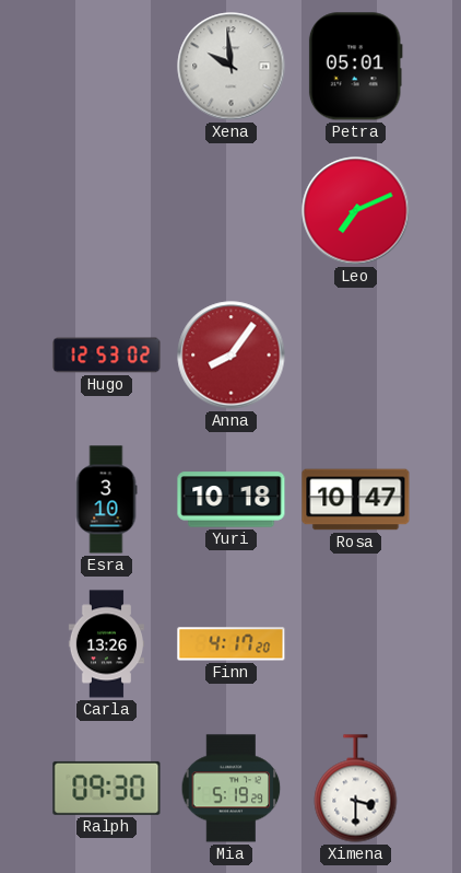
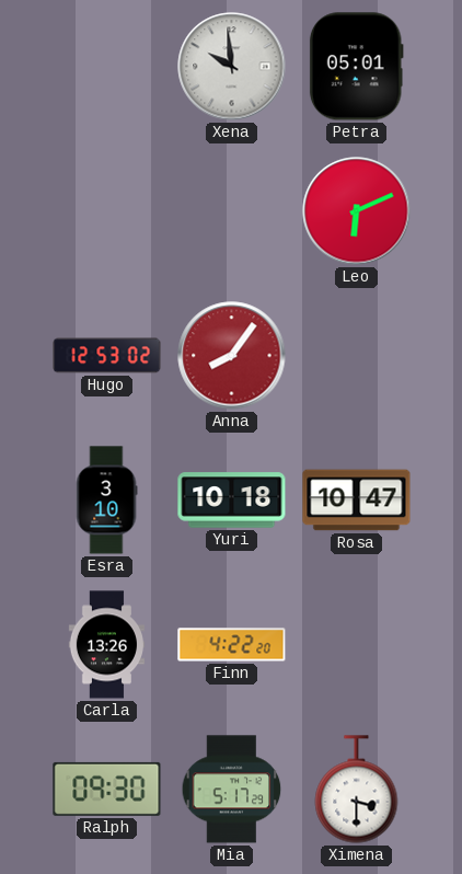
Leo: 7:11 -> 6:11
Finn: 4:17 -> 4:22
Mia: 5:19 -> 5:17
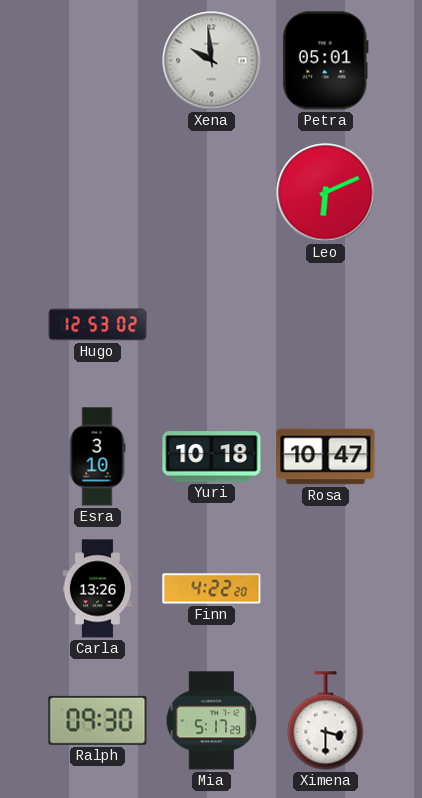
Anna: 8:06 -> none
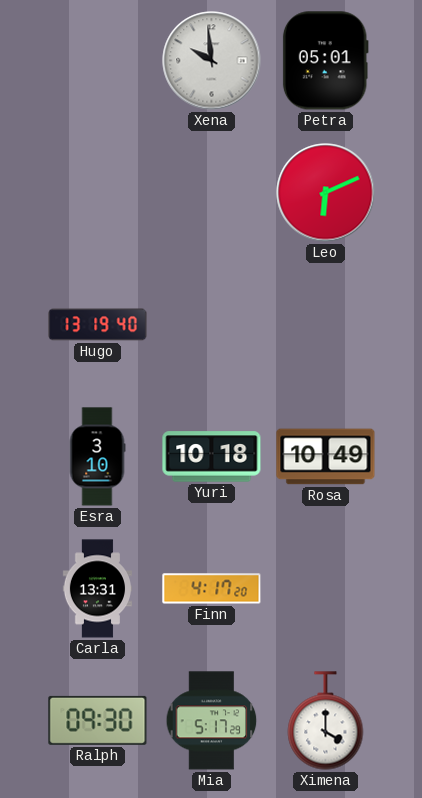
Hugo: 12:53 -> 13:19
Rosa: 10:47 -> 10:49
Carla: 13:26 -> 13:31
Finn: 4:22 -> 4:17
Ximena: 3:30 -> 4:00
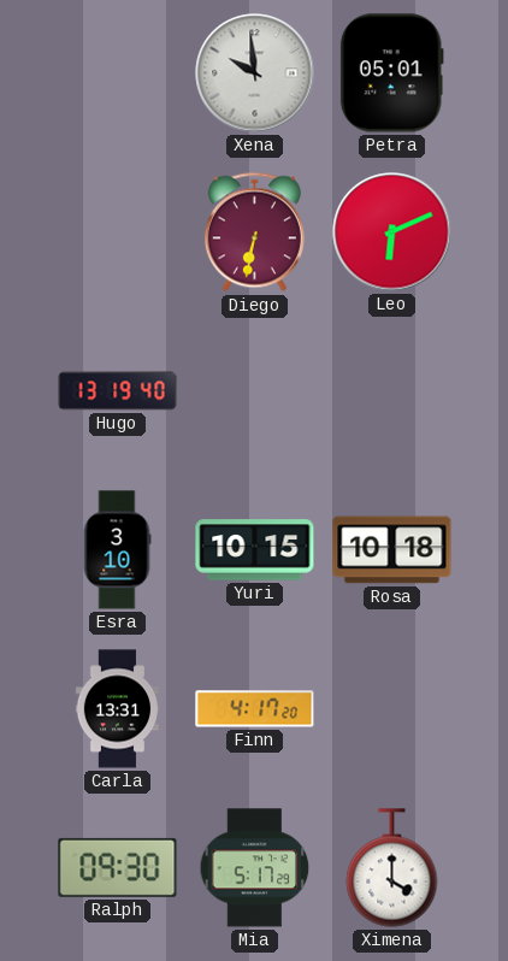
Diego: none -> 6:32
Yuri: 10:18 -> 10:15
Rosa: 10:49 -> 10:18
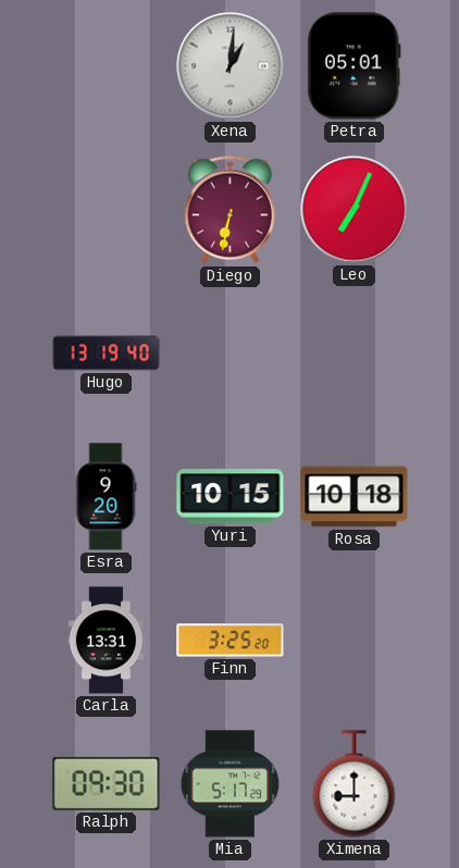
Xena: 9:59 -> 1:01
Leo: 6:11 -> 7:04
Esra: 3:10 -> 9:20
Finn: 4:17 -> 3:25
Ximena: 4:00 -> 9:00
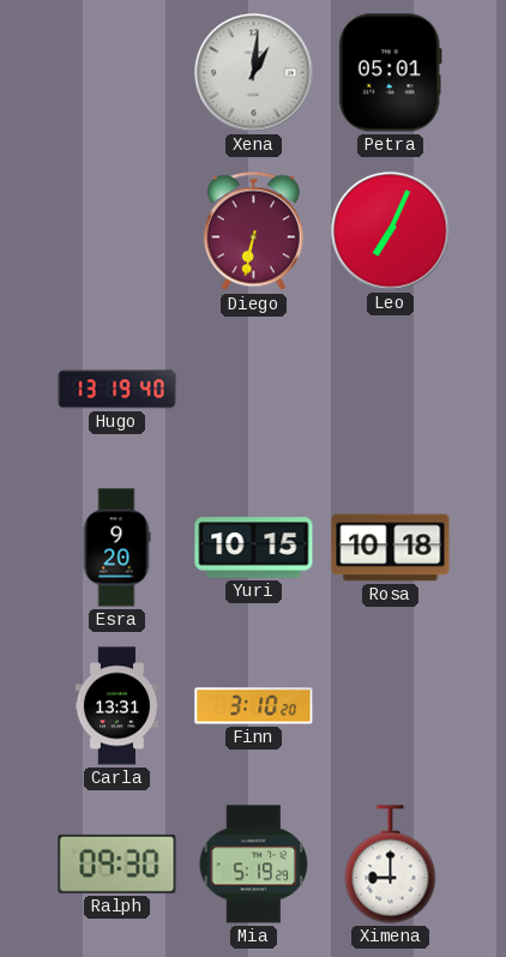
Finn: 3:25 -> 3:10
Mia: 5:17 -> 5:19
